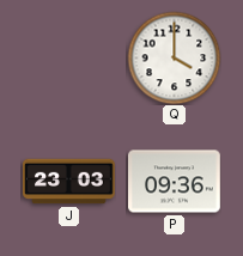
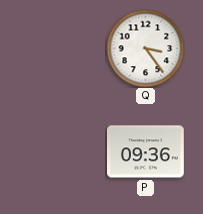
Q: 4:00 -> 3:24
J: 23:03 -> none
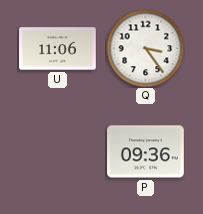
U: none -> 11:06
